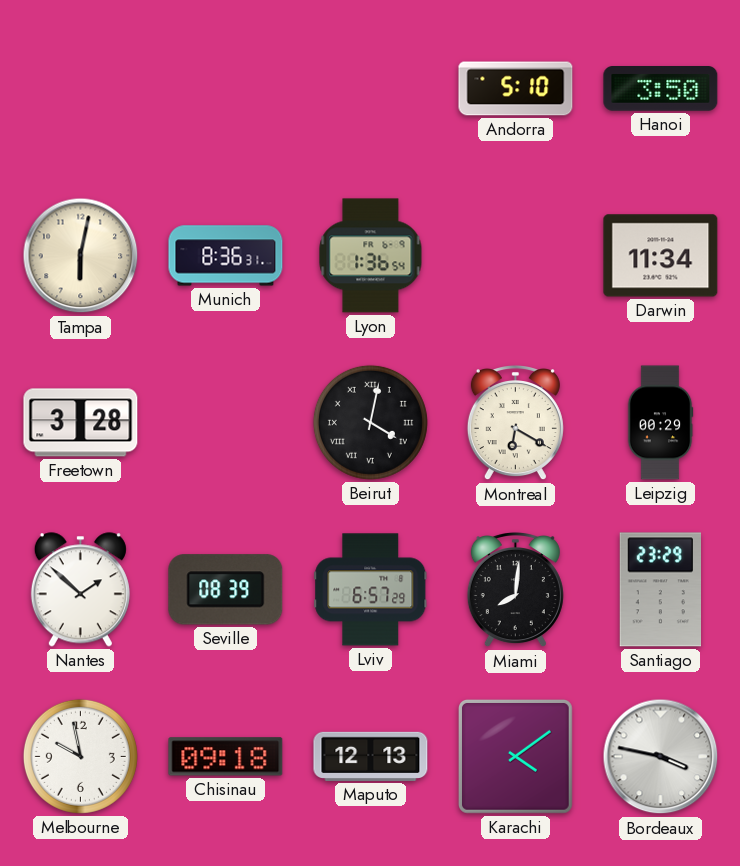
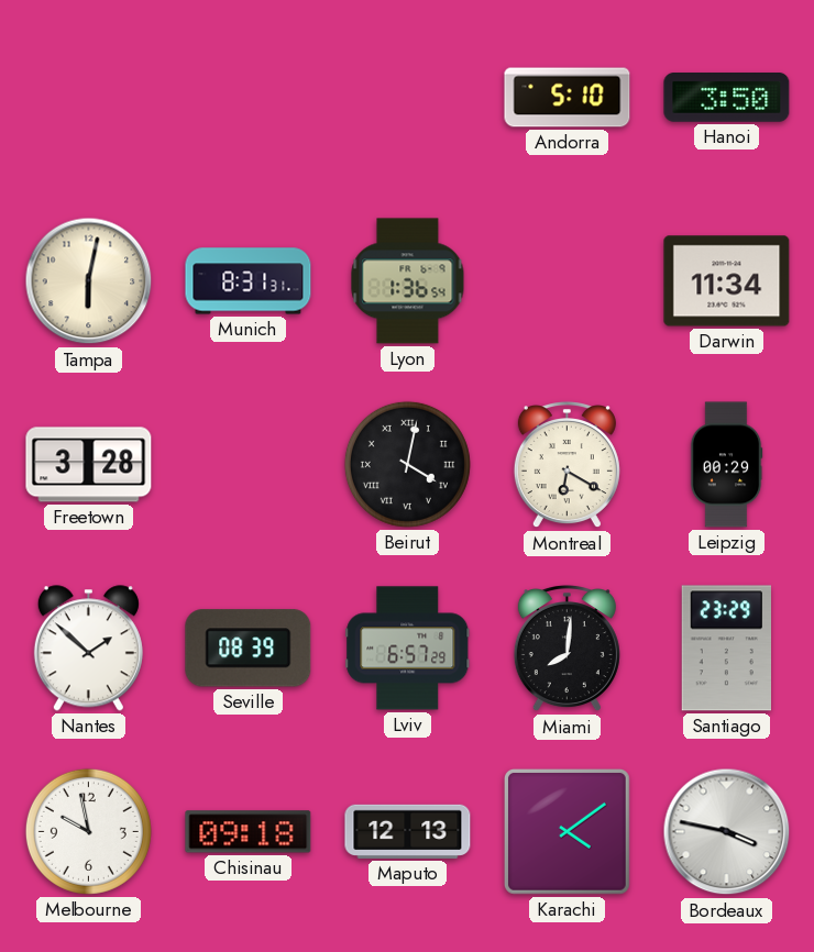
Munich: 8:36 -> 8:31
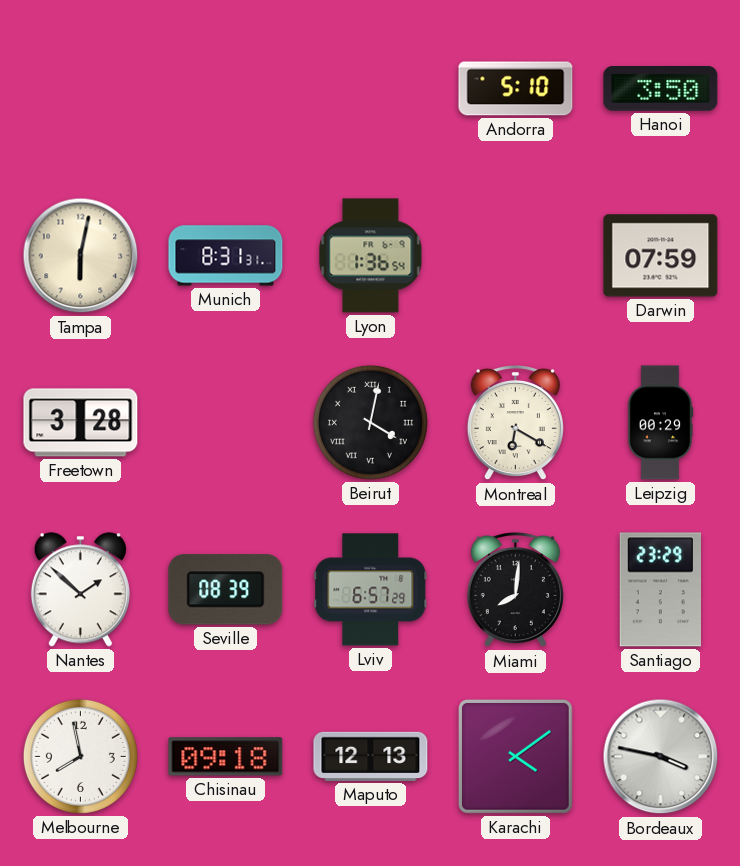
Darwin: 11:34 -> 07:59
Melbourne: 9:58 -> 7:58
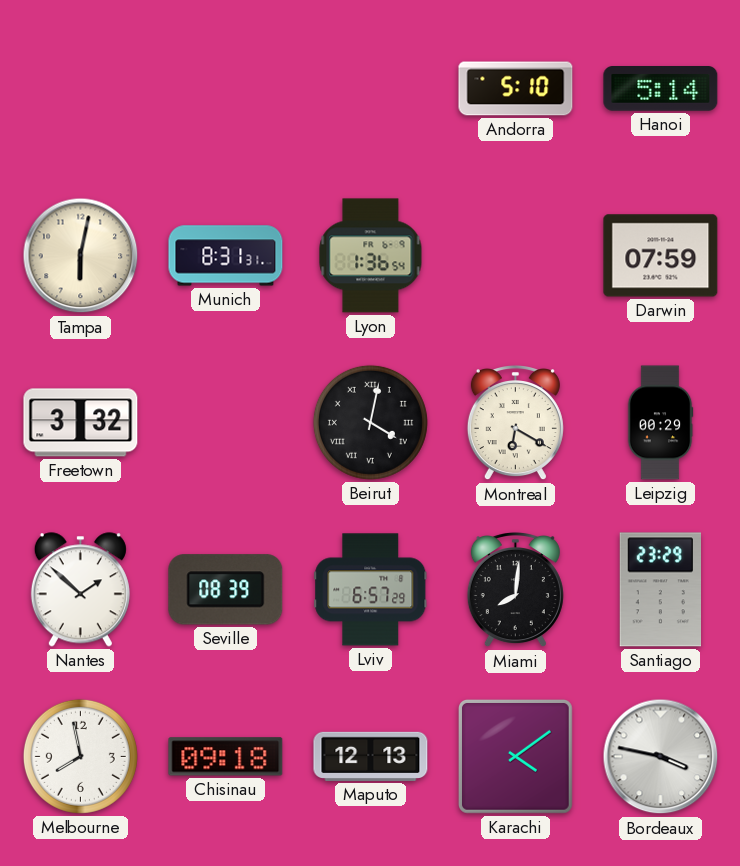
Hanoi: 3:50 -> 5:14
Freetown: 3:28 -> 3:32
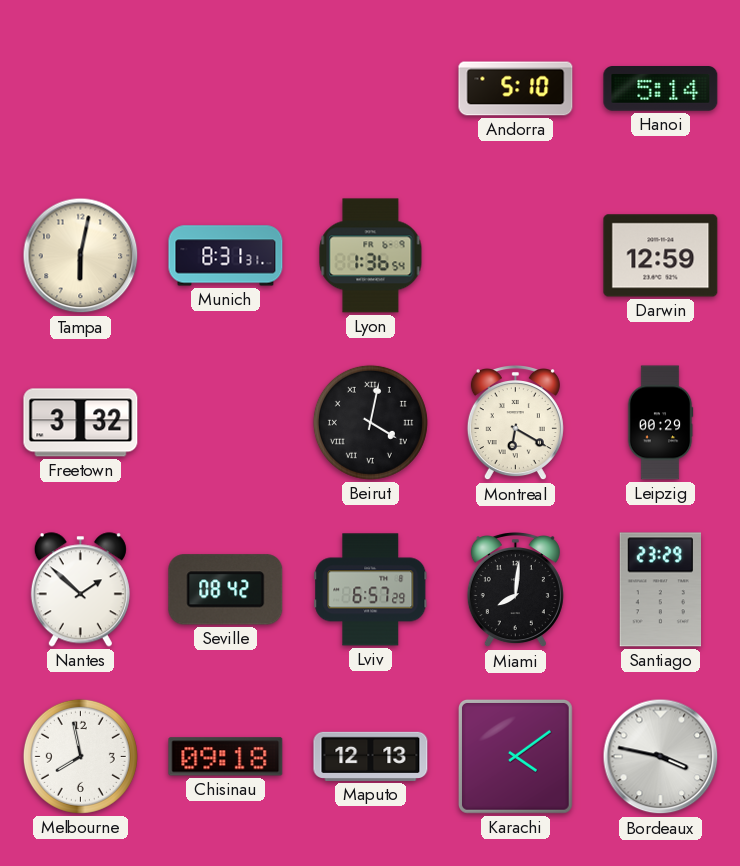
Darwin: 07:59 -> 12:59
Seville: 08:39 -> 08:42
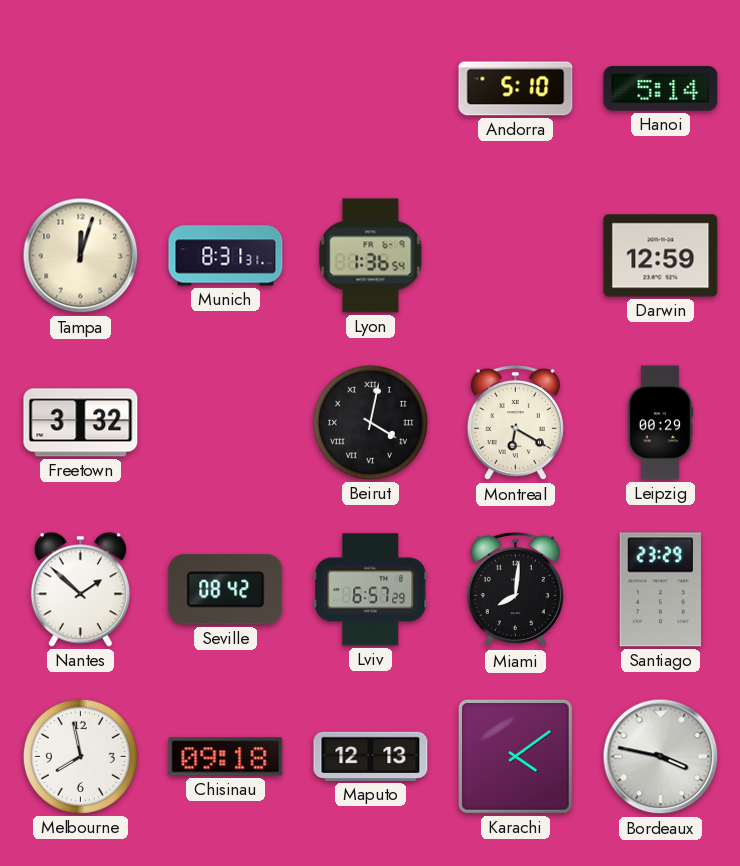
Tampa: 6:02 -> 12:03
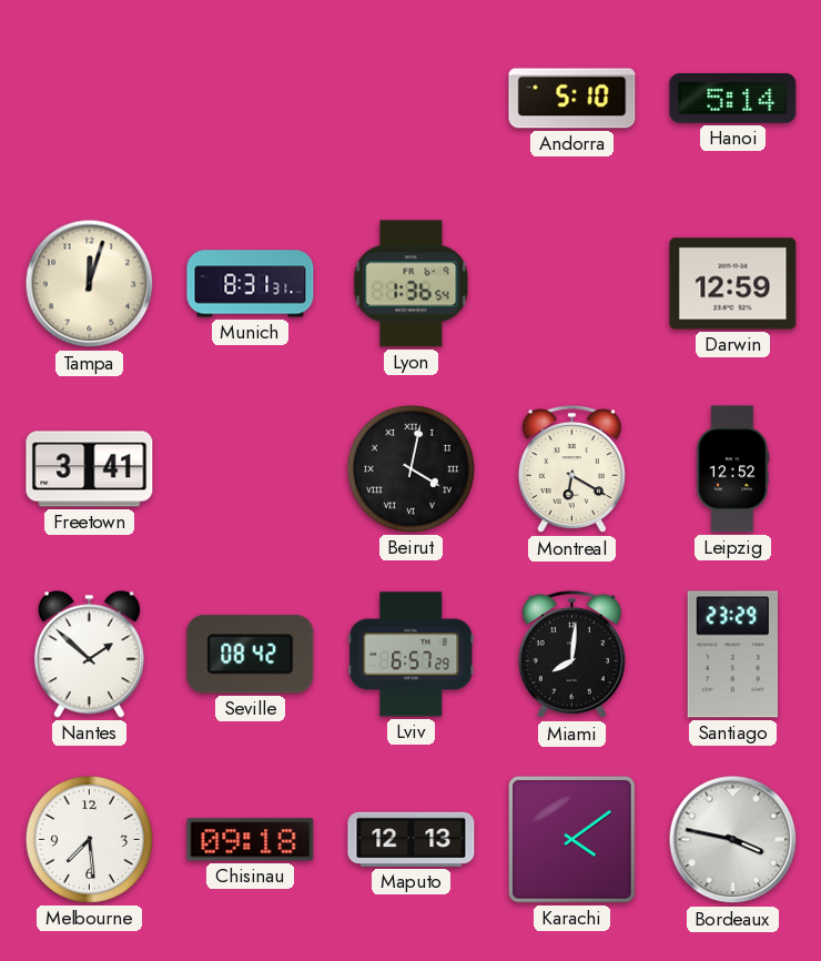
Freetown: 3:32 -> 3:41
Leipzig: 00:29 -> 12:52
Melbourne: 7:58 -> 7:29
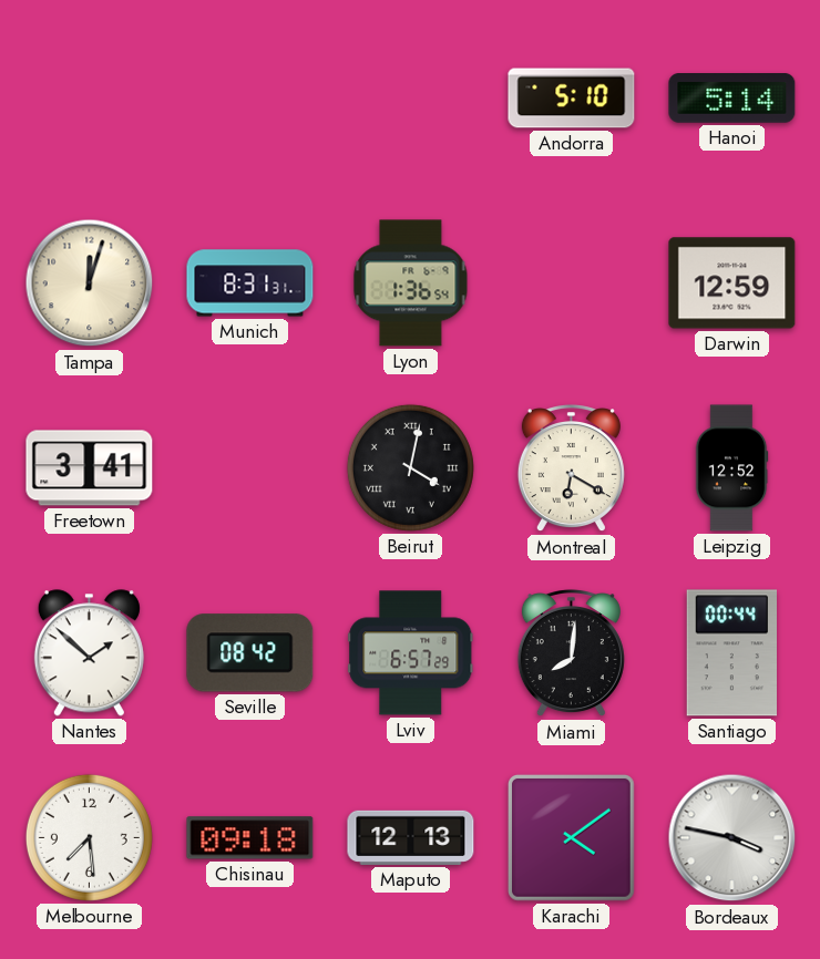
Santiago: 23:29 -> 00:44
